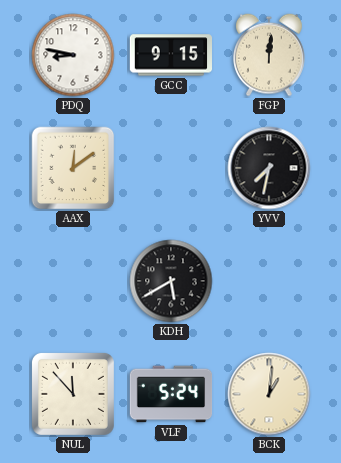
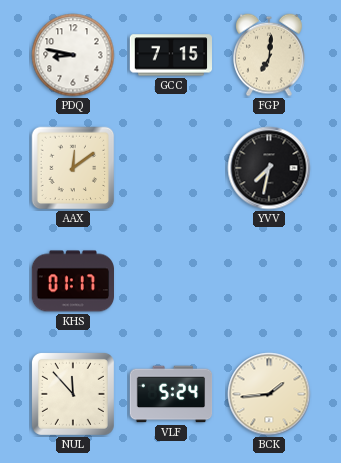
GCC: 9:15 -> 7:15
FGP: 12:01 -> 7:01
KHS: none -> 01:17
KDH: 5:40 -> none
BCK: 1:01 -> 1:44
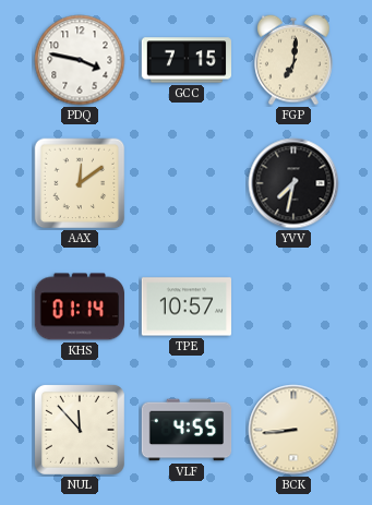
PDQ: 8:47 -> 3:47
KHS: 01:17 -> 01:14
TPE: none -> 10:57
VLF: 5:24 -> 4:55
BCK: 1:44 -> 8:44
